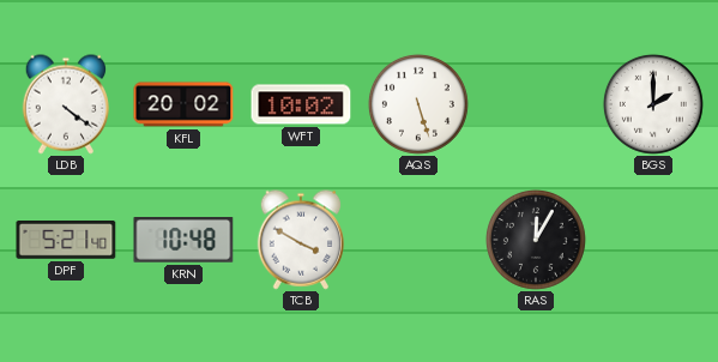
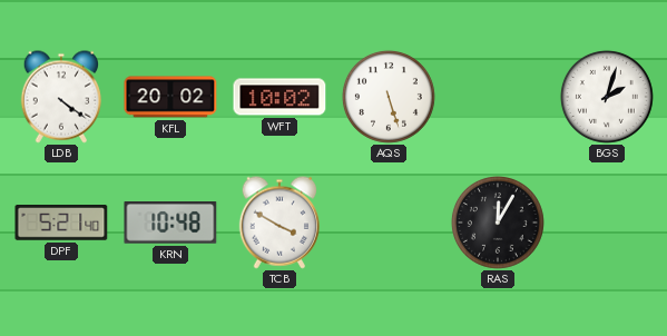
BGS: 2:00 -> 2:03
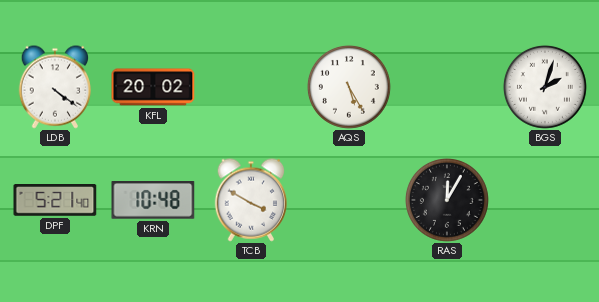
WFT: 10:02 -> none
AQS: 5:27 -> 5:25
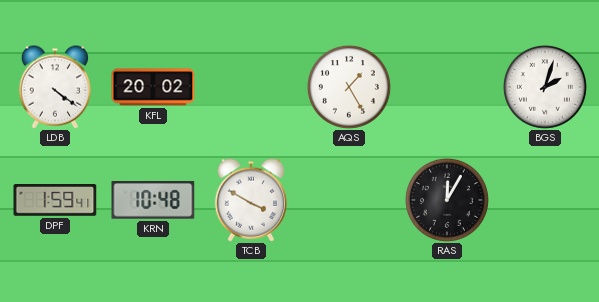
AQS: 5:25 -> 1:25
DPF: 5:21 -> 1:59
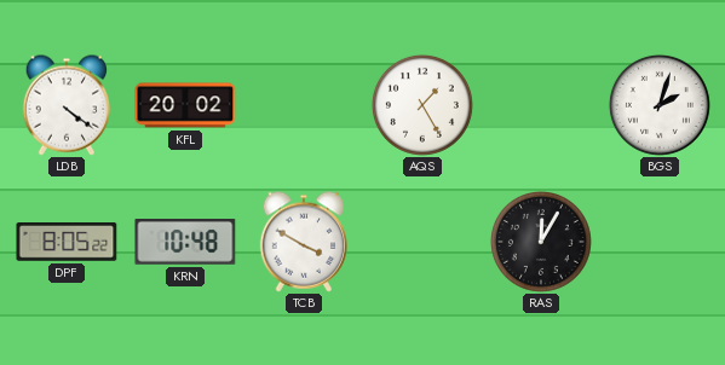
DPF: 1:59 -> 8:05
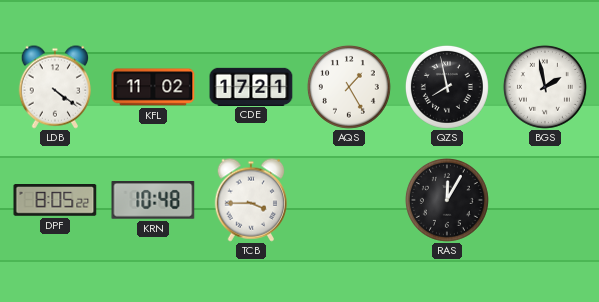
KFL: 20:02 -> 11:02
CDE: none -> 17:21
QZS: none -> 7:58
BGS: 2:03 -> 1:58
TCB: 3:50 -> 3:45
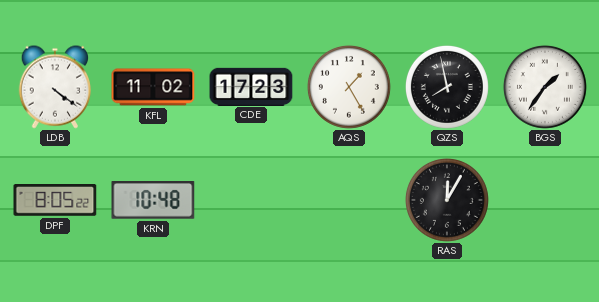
CDE: 17:21 -> 17:23
BGS: 1:58 -> 1:36
TCB: 3:45 -> none
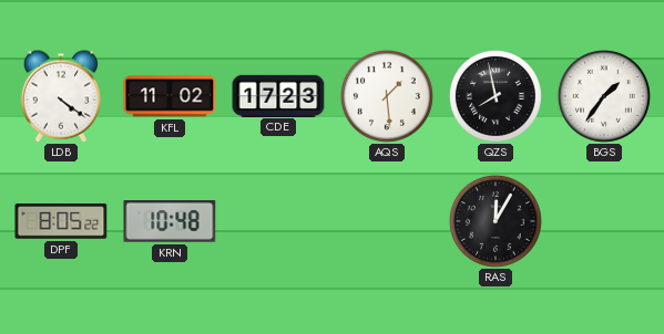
AQS: 1:25 -> 1:29
